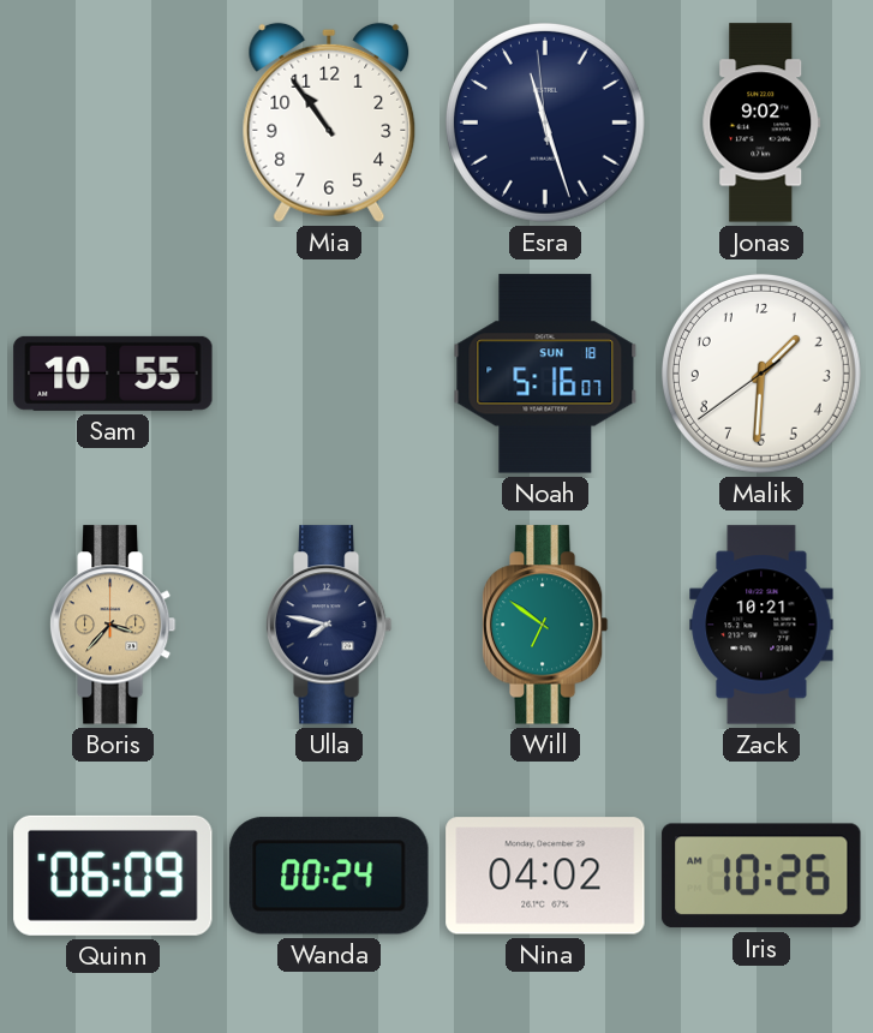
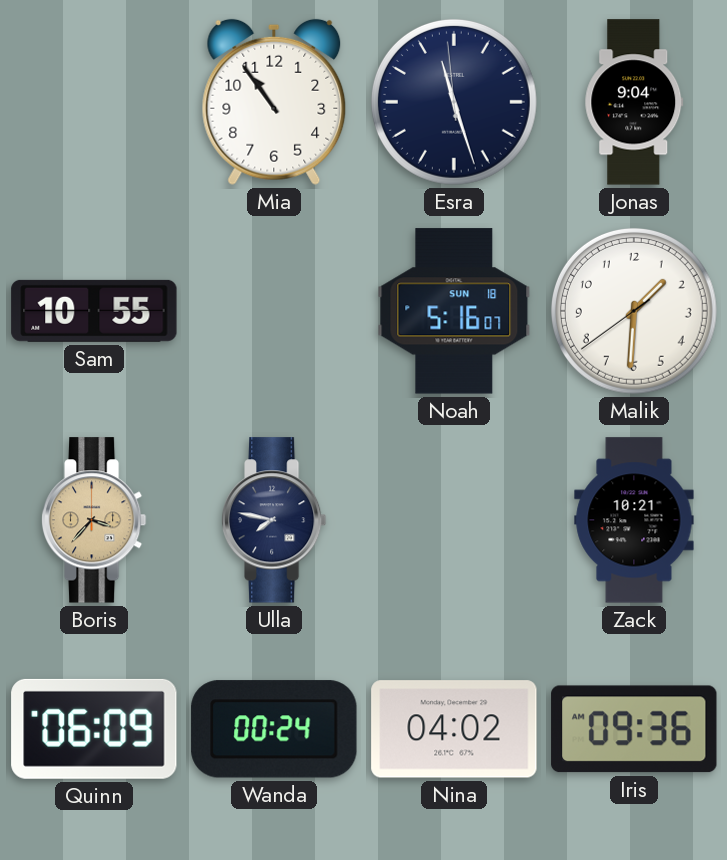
Jonas: 9:02 -> 9:04
Will: 6:51 -> none
Iris: 10:26 -> 09:36
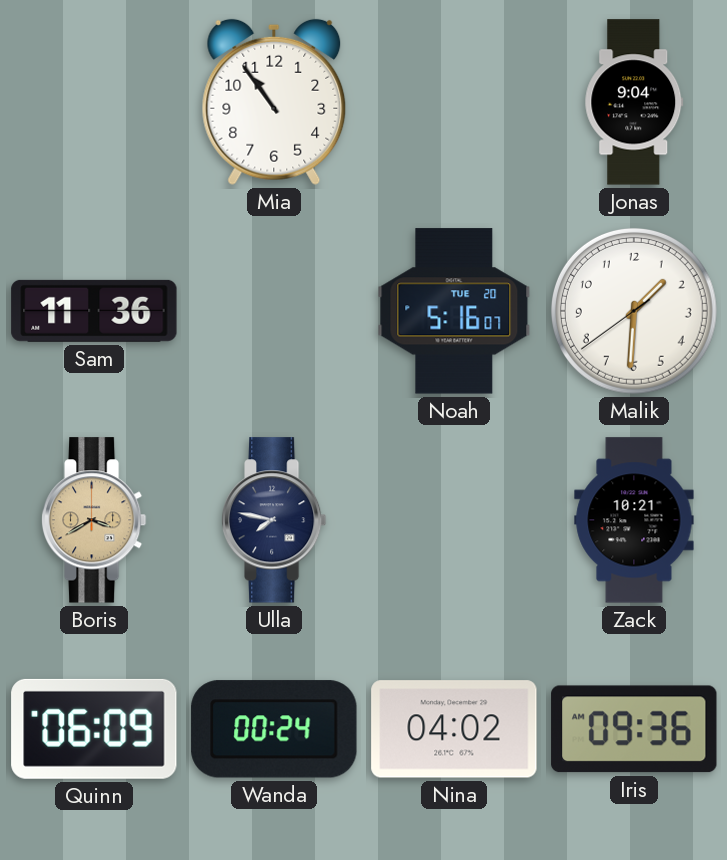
Esra: 11:26 -> none
Sam: 10:55 -> 11:36
Noah date: SUN 18 -> TUE 20
Boris: 3:37 -> 3:40
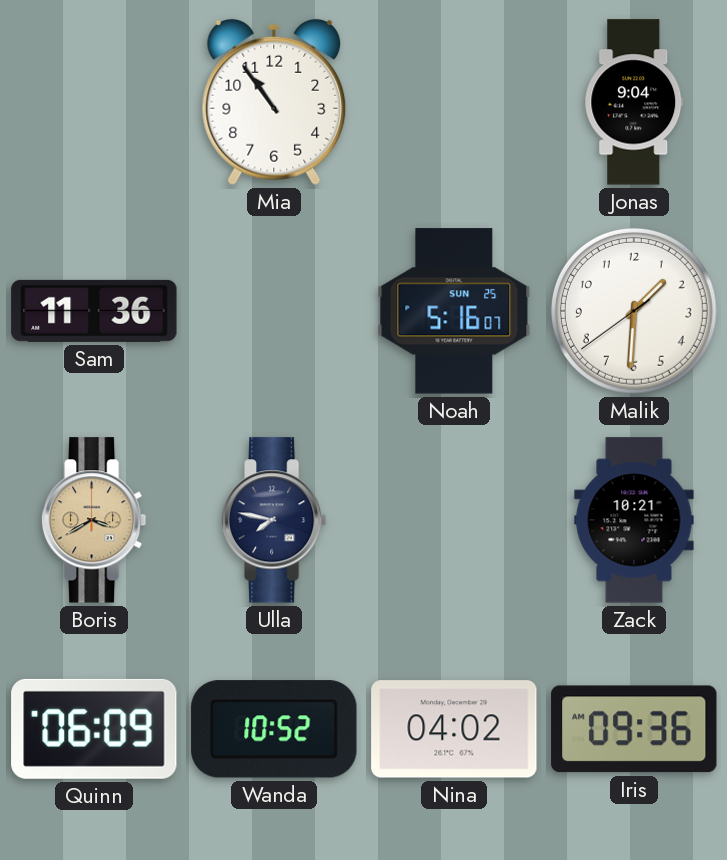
Noah date: TUE 20 -> SUN 25
Wanda: 00:24 -> 10:52
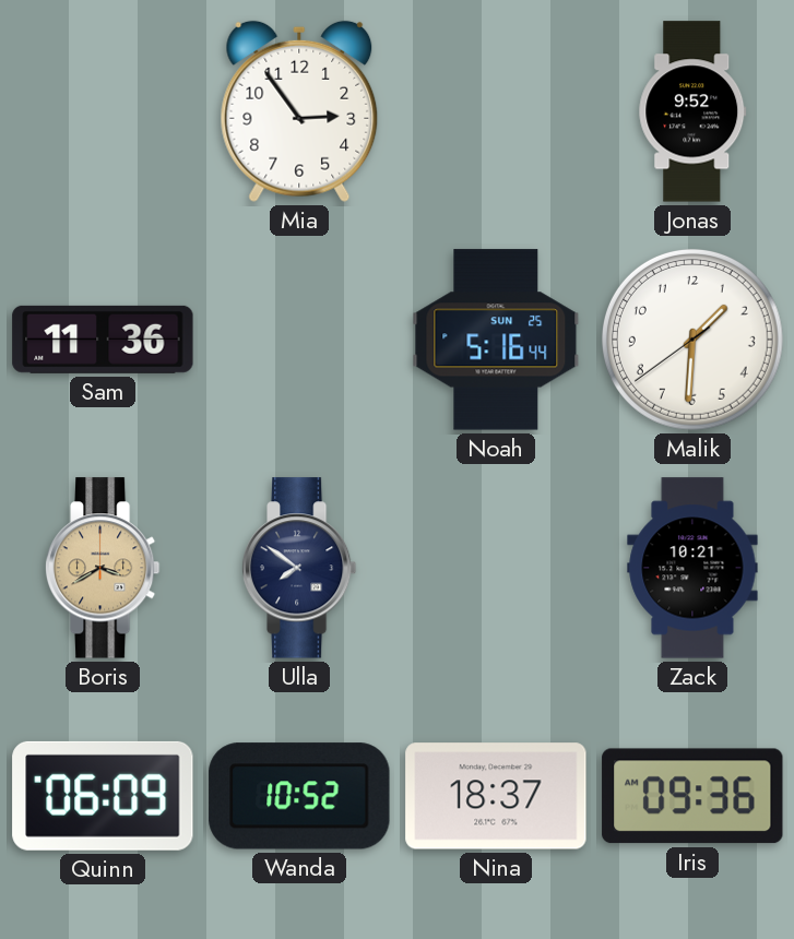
Mia: 10:54 -> 2:54
Jonas: 9:04 -> 9:52
Noah: 5:16:07 -> 5:16:44
Ulla: 7:47 -> 7:51
Nina: 04:02 -> 18:37
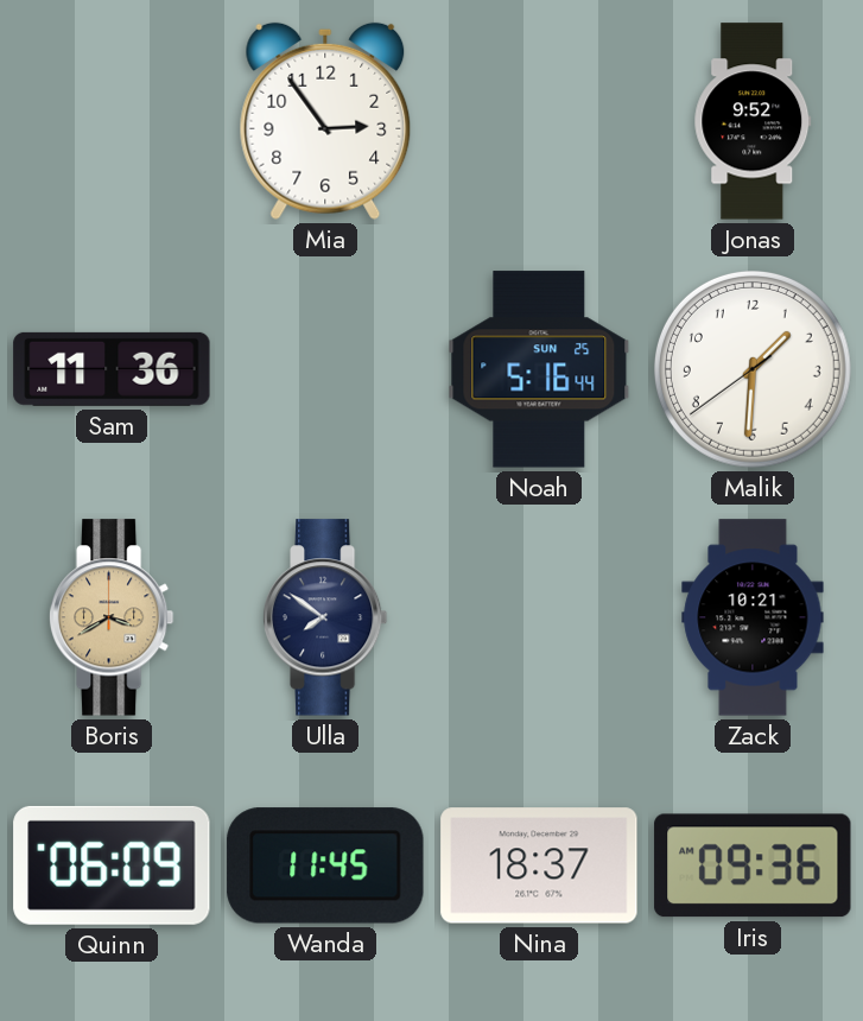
Wanda: 10:52 -> 11:45
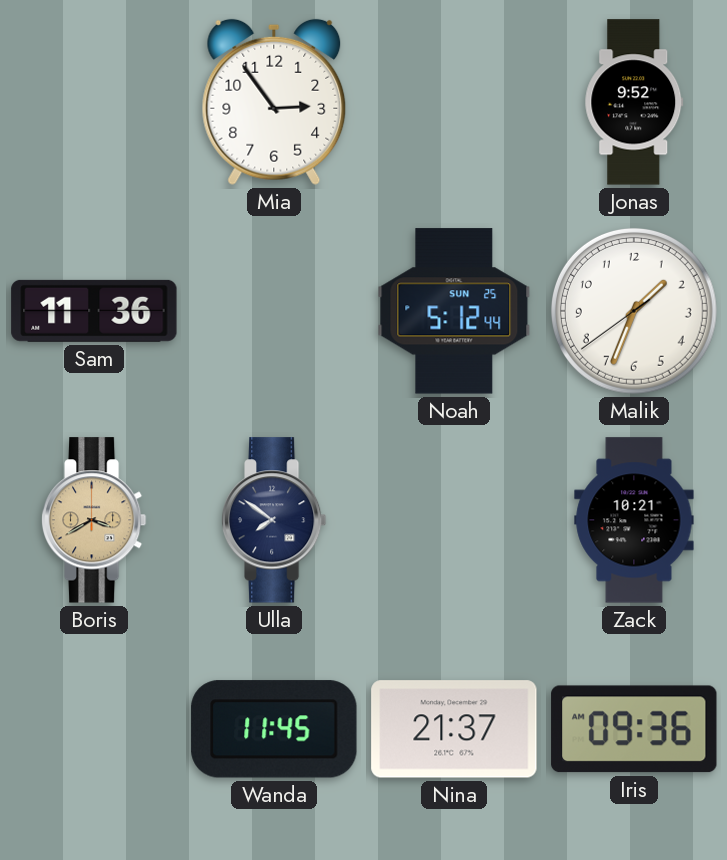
Noah: 5:16 -> 5:12
Malik: 1:30 -> 1:33
Quinn: 06:09 -> none
Nina: 18:37 -> 21:37
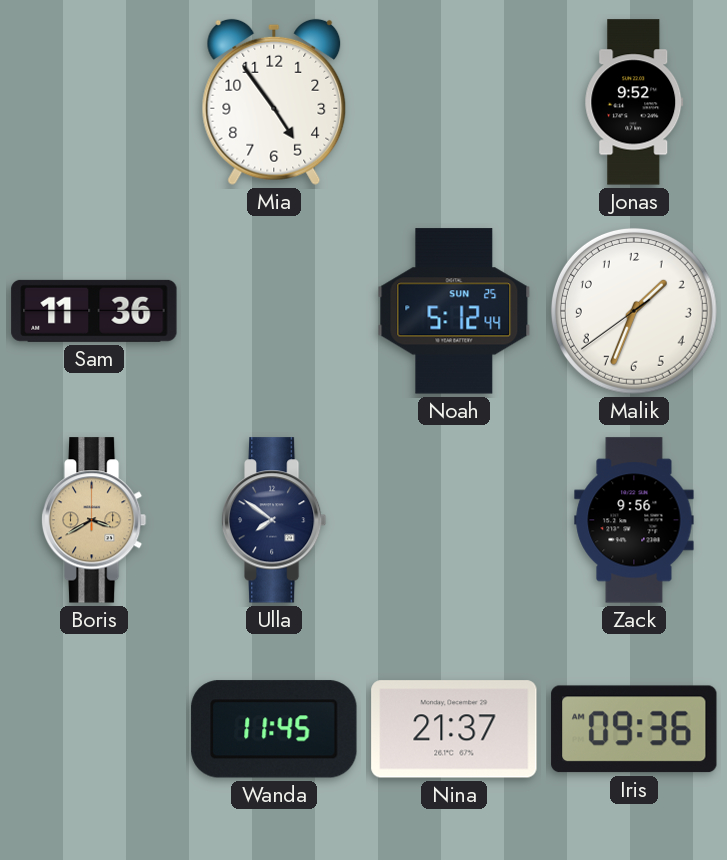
Mia: 2:54 -> 4:54
Zack: 10:21 -> 9:56
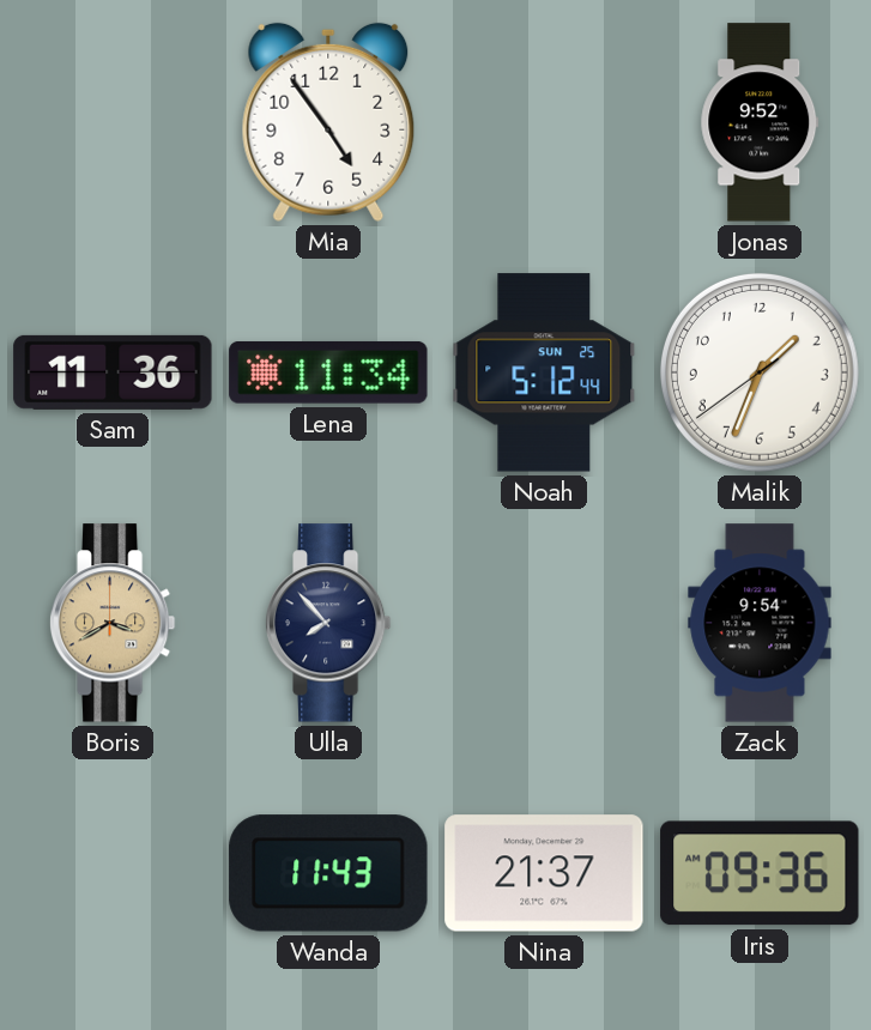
Lena: none -> 11:34
Ulla: 7:51 -> 7:53
Zack: 9:56 -> 9:54
Wanda: 11:45 -> 11:43
